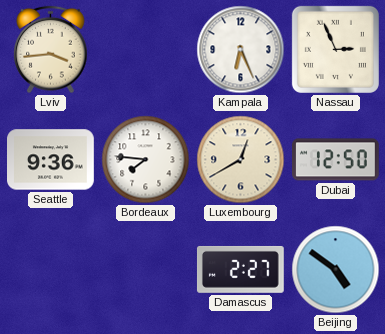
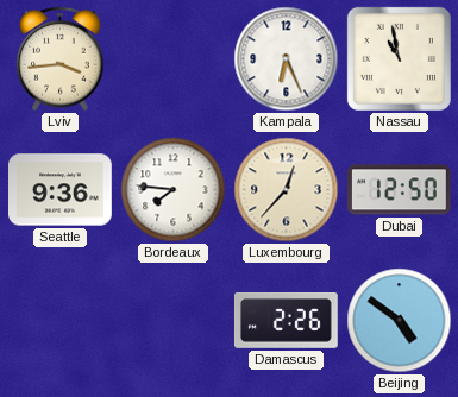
Nassau: 2:56 -> 10:58
Luxembourg: 12:40 -> 12:37
Damascus: 2:27 -> 2:26
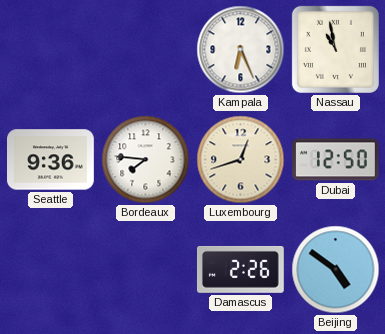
Lviv: 3:44 -> none
Luxembourg: 12:37 -> 12:42
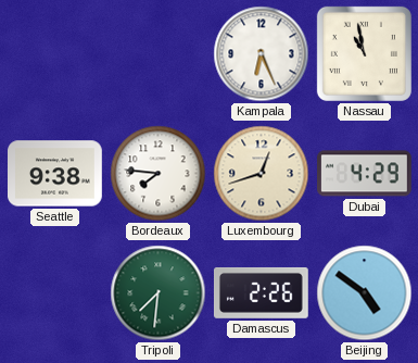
Seattle: 9:36 -> 9:38
Dubai: 12:50 -> 4:29
Tripoli: none -> 7:31
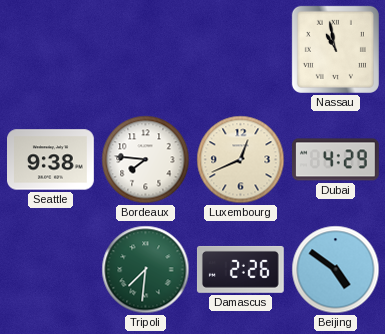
Kampala: 6:26 -> none
Luxembourg: 12:42 -> 12:41
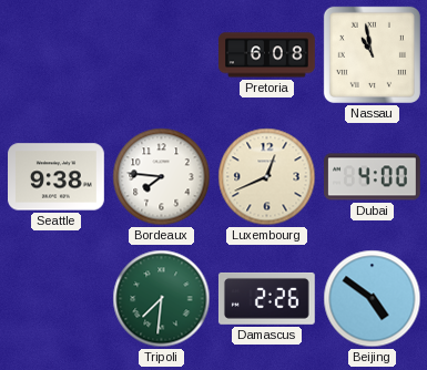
Pretoria: none -> 6:08
Dubai: 4:29 -> 4:00
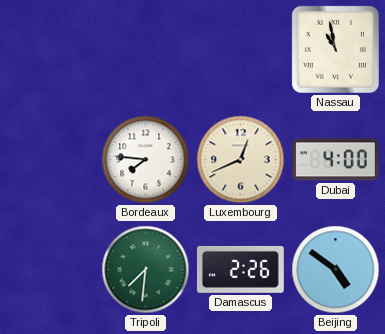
Pretoria: 6:08 -> none
Seattle: 9:38 -> none
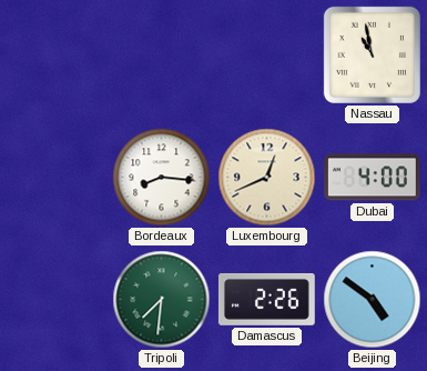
Bordeaux: 7:46 -> 8:16
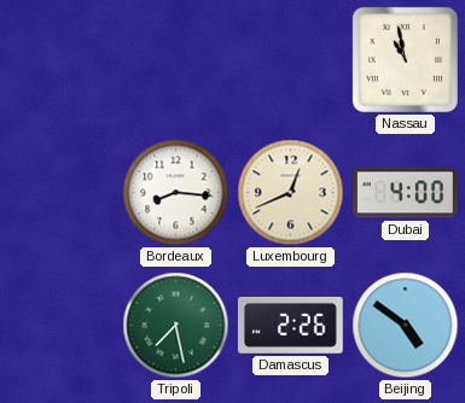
Tripoli: 7:31 -> 7:28
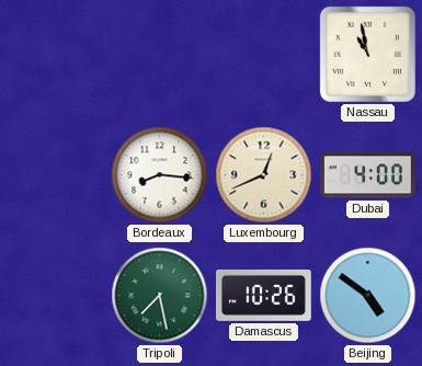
Damascus: 2:26 -> 10:26
